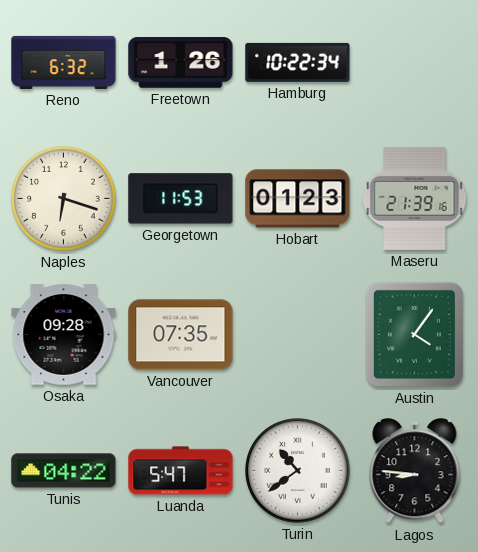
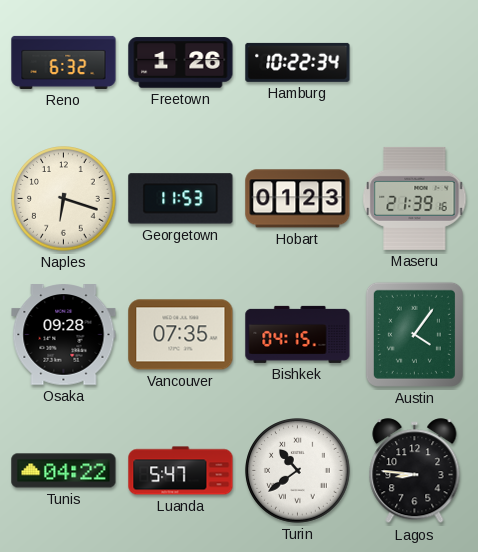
Bishkek: none -> 04:15
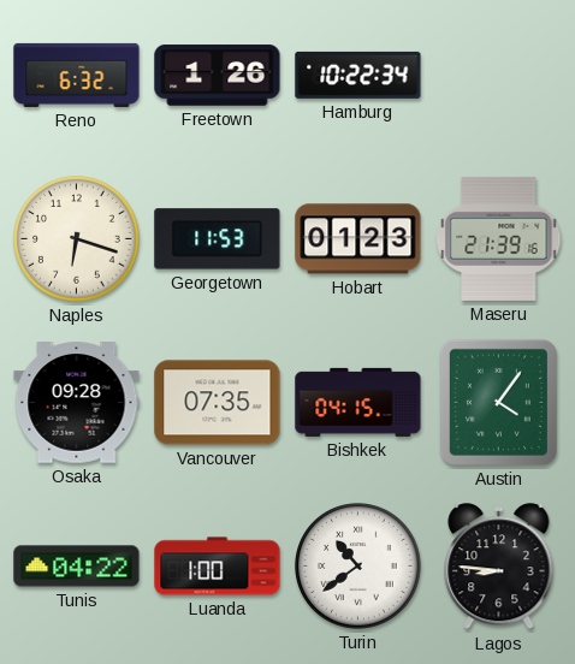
Luanda: 5:47 -> 1:00
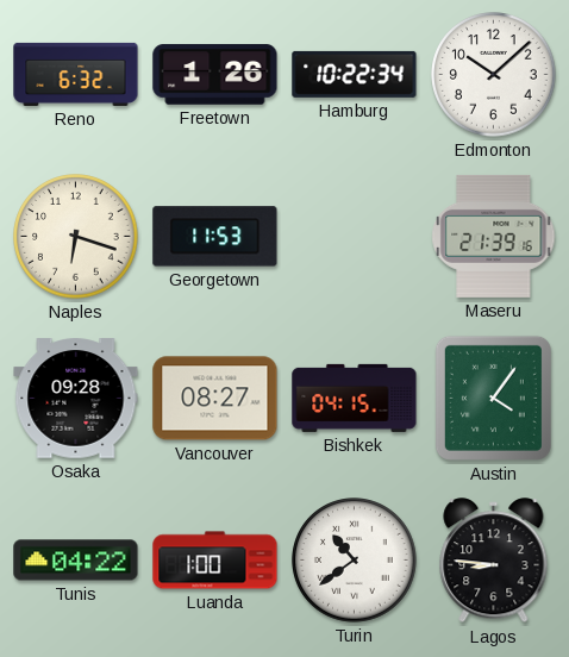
Edmonton: none -> 10:08
Hobart: 01:23 -> none
Vancouver: 07:35 -> 08:27
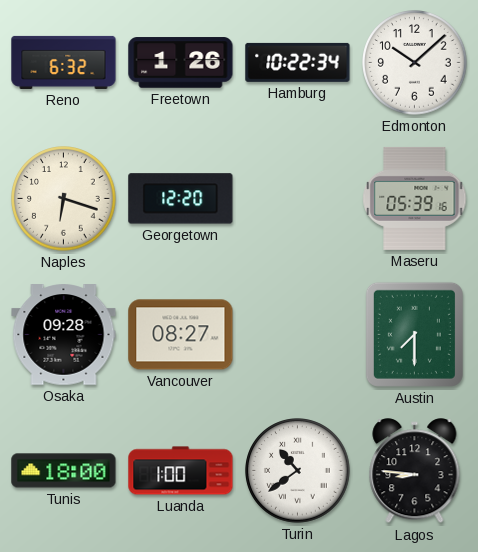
Georgetown: 11:53 -> 12:20
Maseru: 21:39 -> 05:39
Bishkek: 04:15 -> none
Austin: 4:06 -> 7:30
Tunis: 04:22 -> 18:00
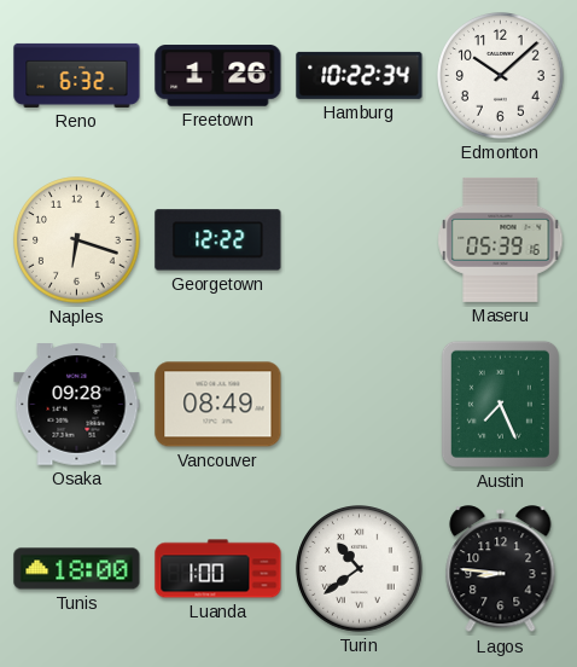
Georgetown: 12:20 -> 12:22
Vancouver: 08:27 -> 08:49
Austin: 7:30 -> 7:26
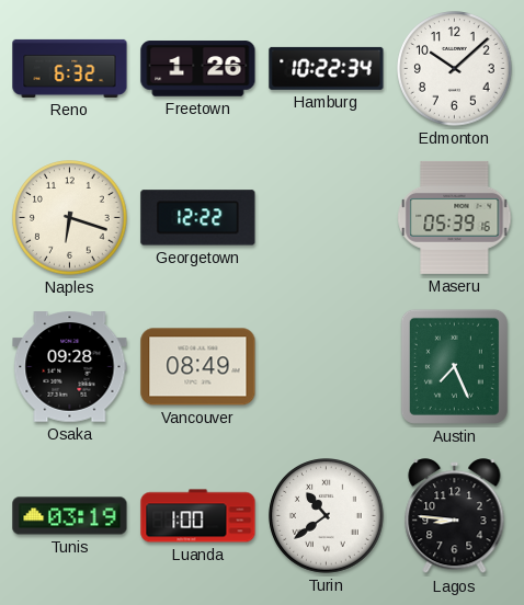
Tunis: 18:00 -> 03:19
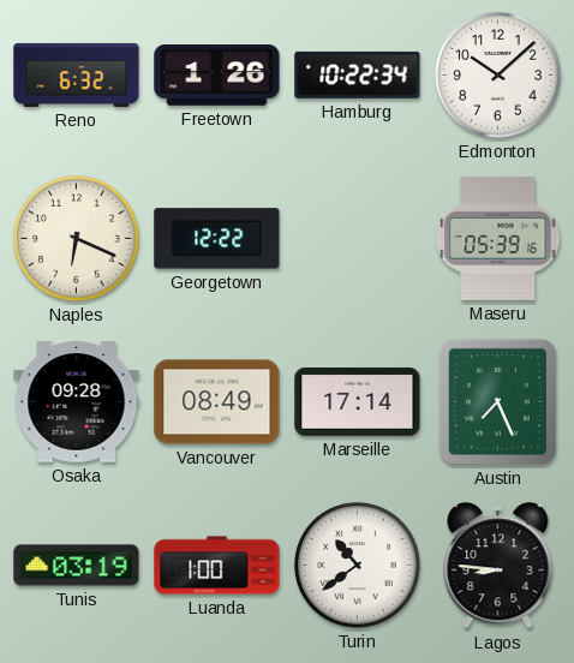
Naples: 6:18 -> 6:19
Marseille: none -> 17:14
